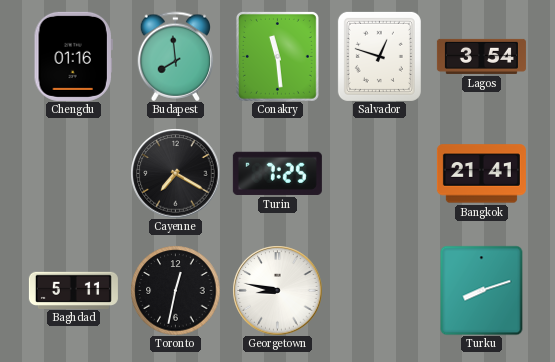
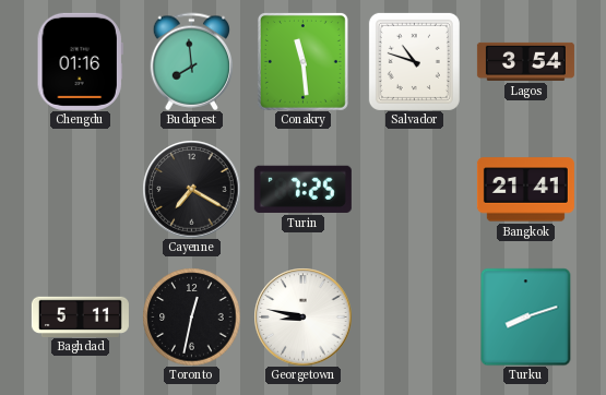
Salvador: 12:48 -> 10:48
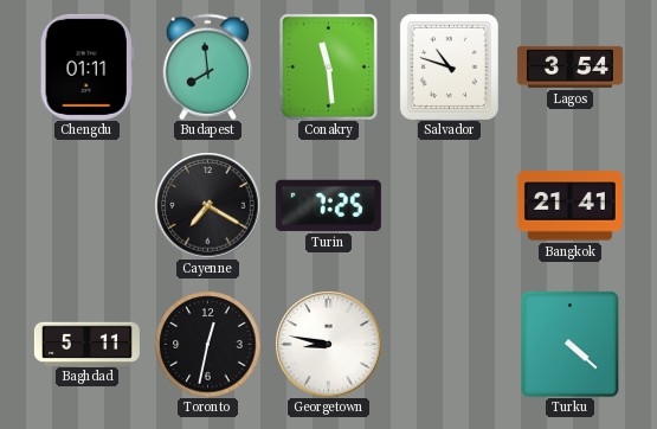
Chengdu: 01:16 -> 01:11
Turku: 8:12 -> 4:22
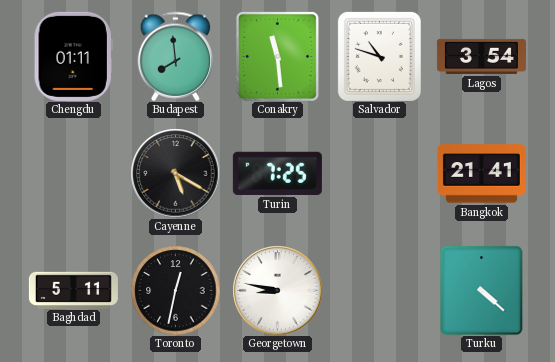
Cayenne: 7:20 -> 5:20
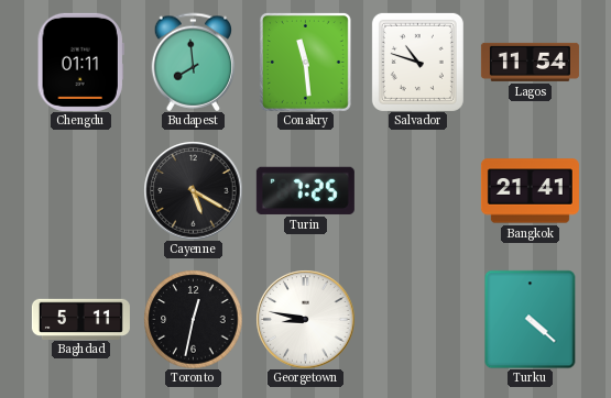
Lagos: 3:54 -> 11:54
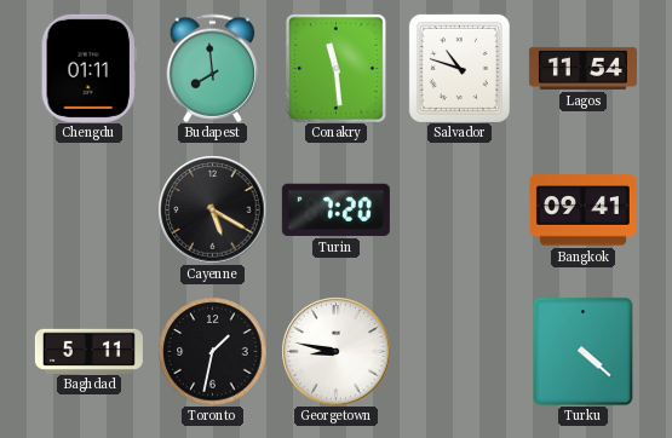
Turin: 7:25 -> 7:20
Bangkok: 21:41 -> 09:41
Toronto: 12:32 -> 1:32
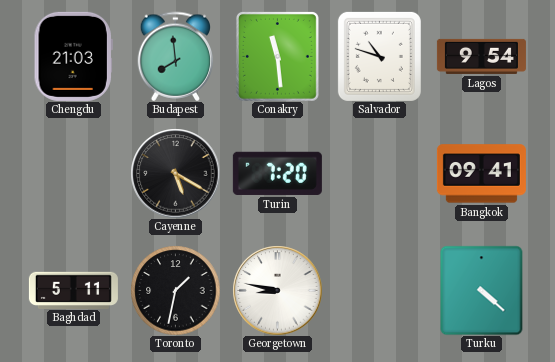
Chengdu: 01:11 -> 21:03
Lagos: 11:54 -> 9:54
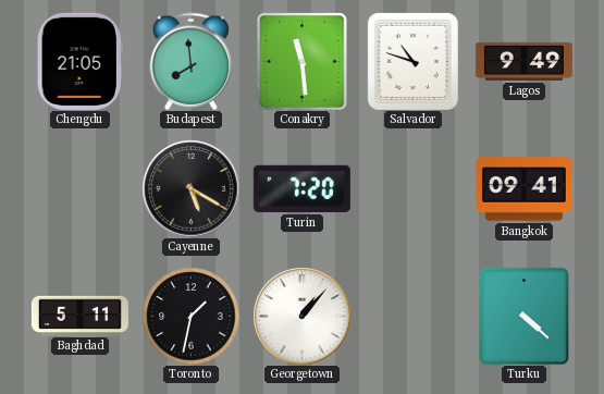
Chengdu: 21:03 -> 21:05
Lagos: 9:54 -> 9:49
Georgetown: 8:47 -> 1:07
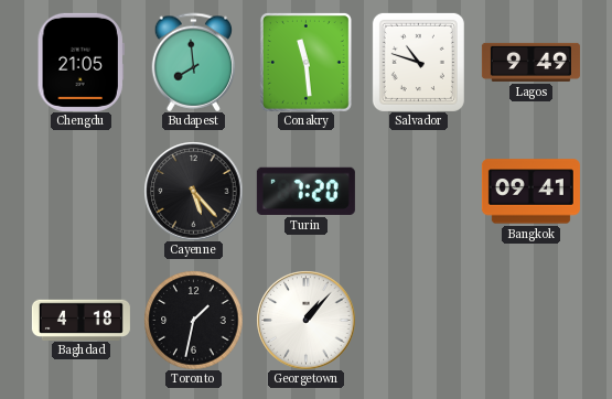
Cayenne: 5:20 -> 5:23
Baghdad: 5:11 -> 4:18
Turku: 4:22 -> none
